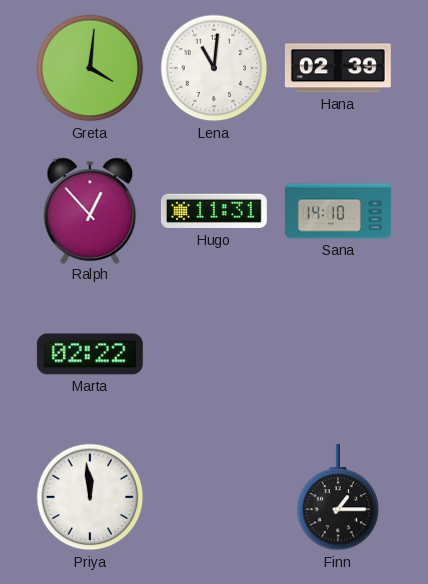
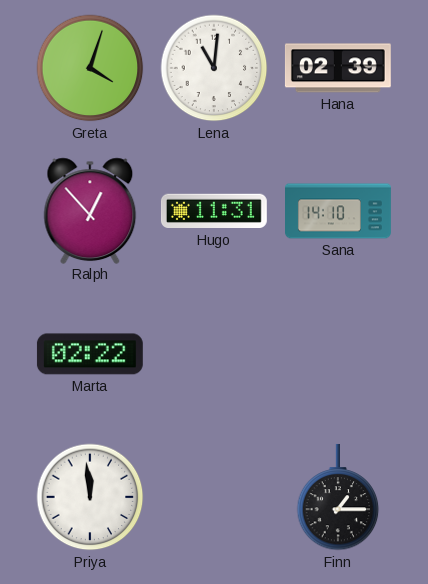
Greta: 4:01 -> 4:03
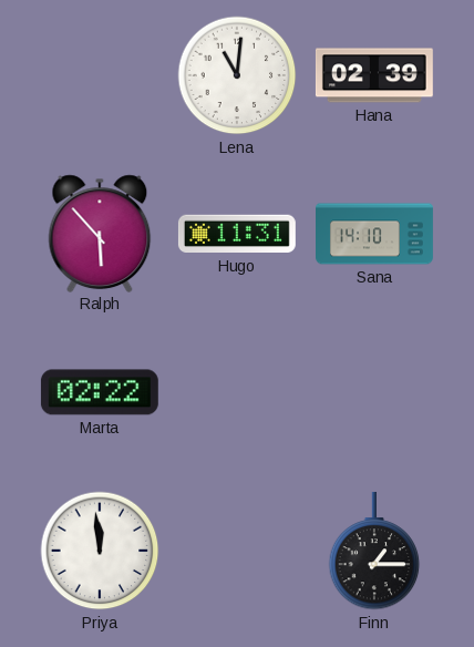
Greta: 4:03 -> none
Ralph: 12:53 -> 5:53
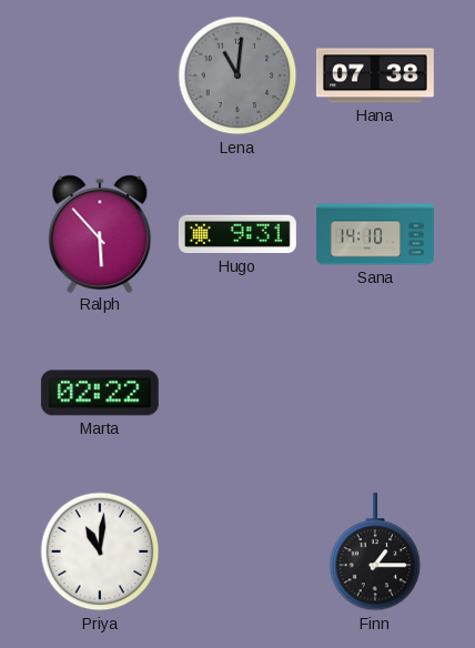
Lena dial: white -> grey
Hana: 02:39 -> 07:38
Hugo: 11:31 -> 9:31
Priya: 11:59 -> 11:01
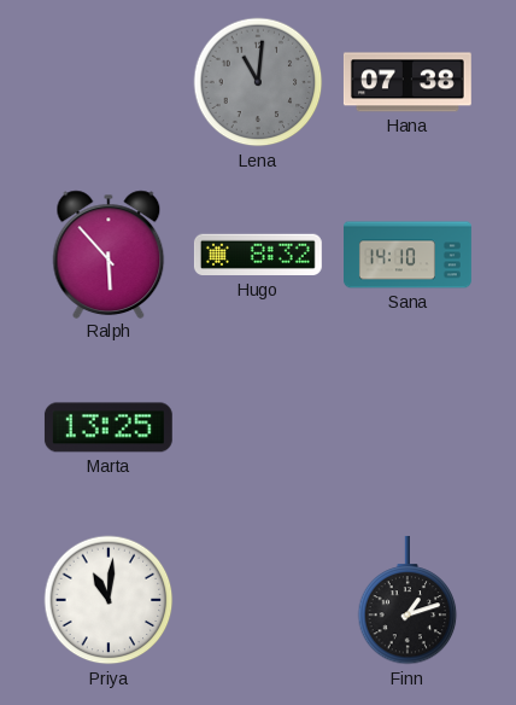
Hugo: 9:31 -> 8:32
Marta: 02:22 -> 13:25
Finn: 1:15 -> 1:12
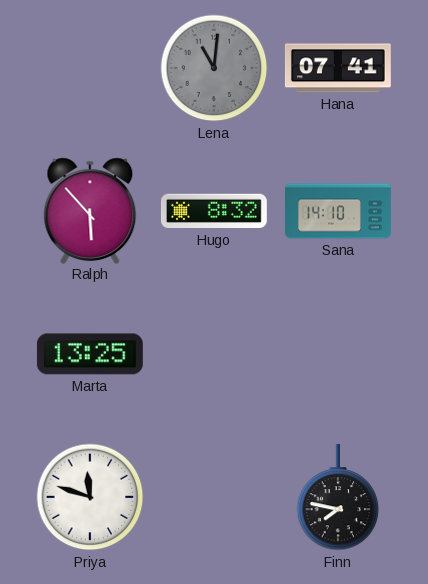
Hana: 07:38 -> 07:41
Priya: 11:01 -> 11:48
Finn: 1:12 -> 7:47
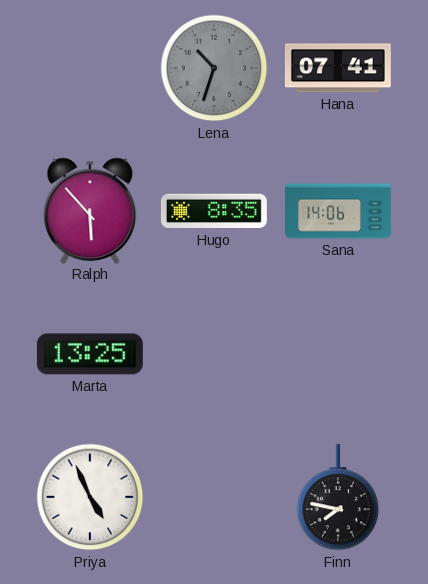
Lena: 11:01 -> 10:33
Hugo: 8:32 -> 8:35
Sana: 14:10 -> 14:06
Priya: 11:48 -> 4:56
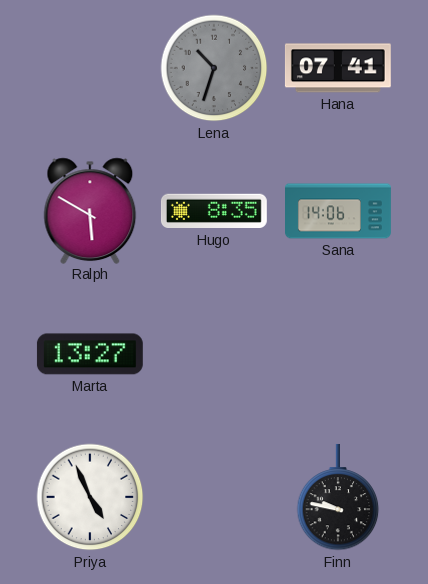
Ralph: 5:53 -> 5:50
Marta: 13:25 -> 13:27
Finn: 7:47 -> 9:47
